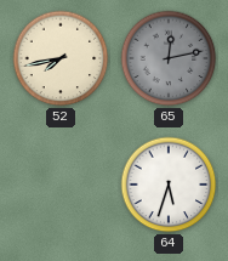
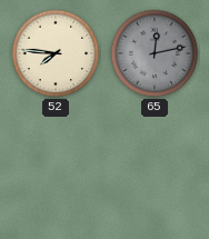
52: 7:43 -> 7:46
64: 5:33 -> none
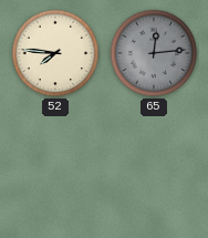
65: 12:13 -> 12:14
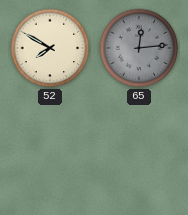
52: 7:46 -> 7:50
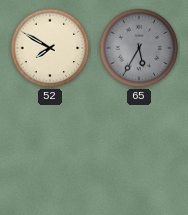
65: 12:14 -> 5:35
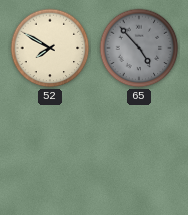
65: 5:35 -> 4:53
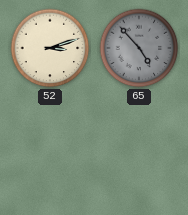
52: 7:50 -> 3:12
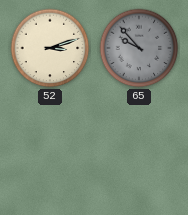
65: 4:53 -> 9:53
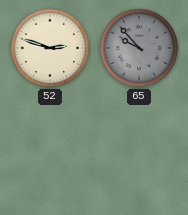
52: 3:12 -> 2:48
